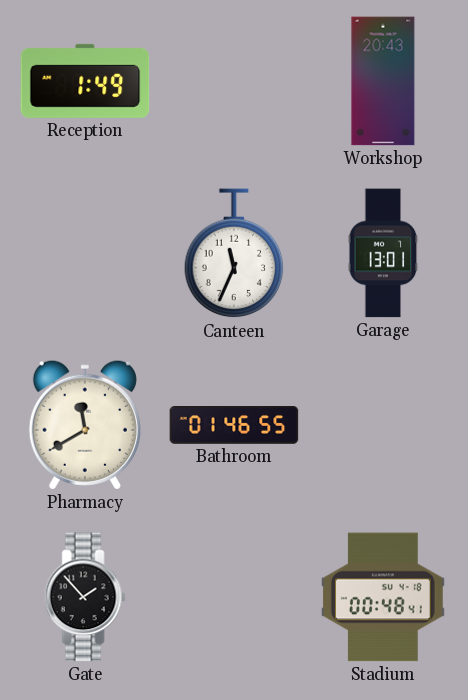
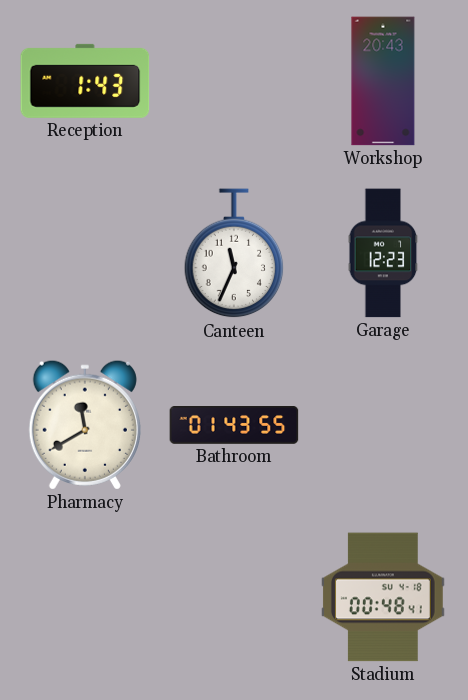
Reception: 1:49 -> 1:43
Garage: 13:01 -> 12:23
Bathroom: 01:46 -> 01:43
Gate: 1:53 -> none
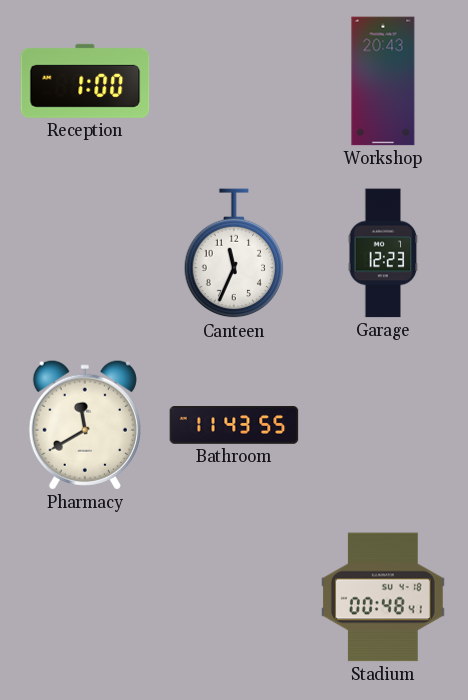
Reception: 1:43 -> 1:00
Bathroom: 01:43 -> 11:43
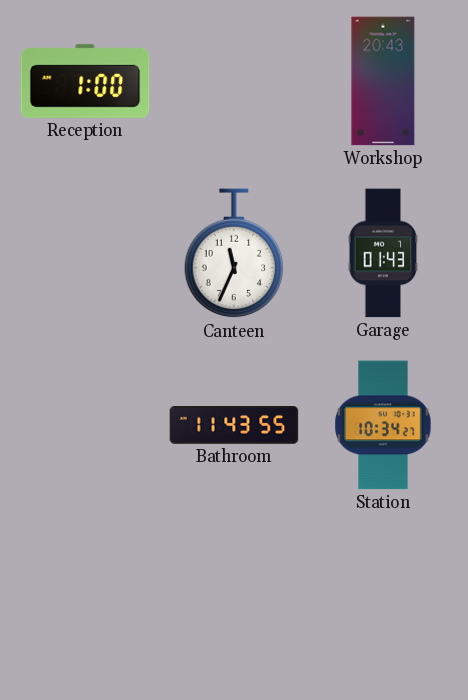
Garage: 12:23 -> 01:43
Pharmacy: 11:40 -> none
Station: none -> 10:34
Stadium: 00:48 -> none
